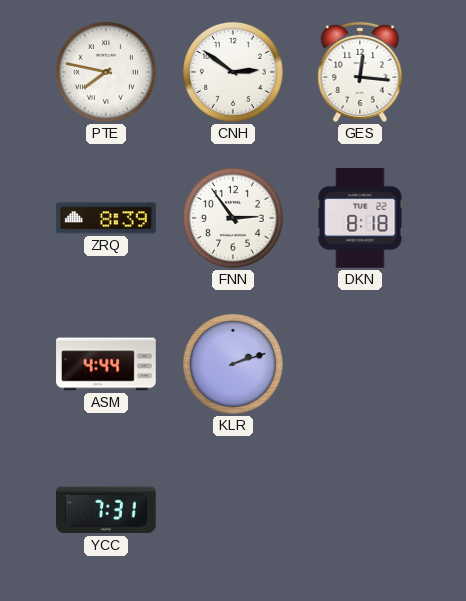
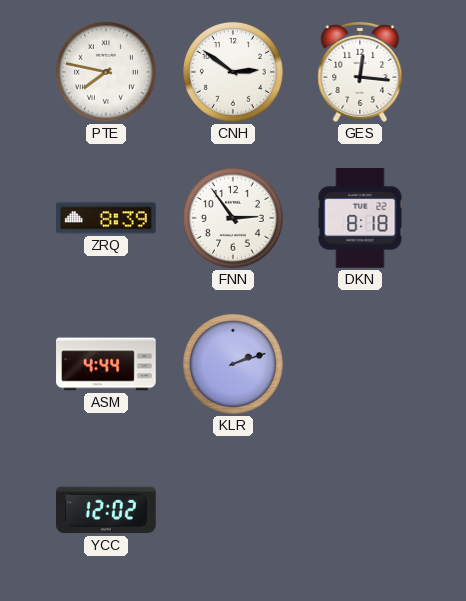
YCC: 7:31 -> 12:02
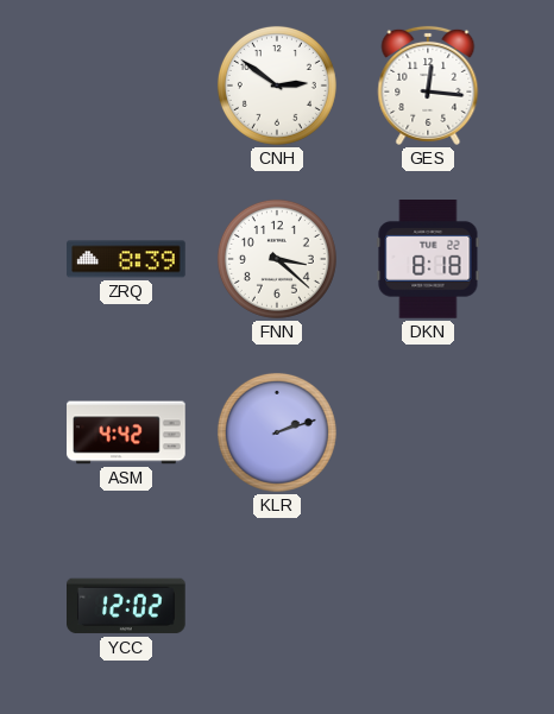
PTE: 7:47 -> none
FNN: 2:54 -> 3:22
ASM: 4:44 -> 4:42
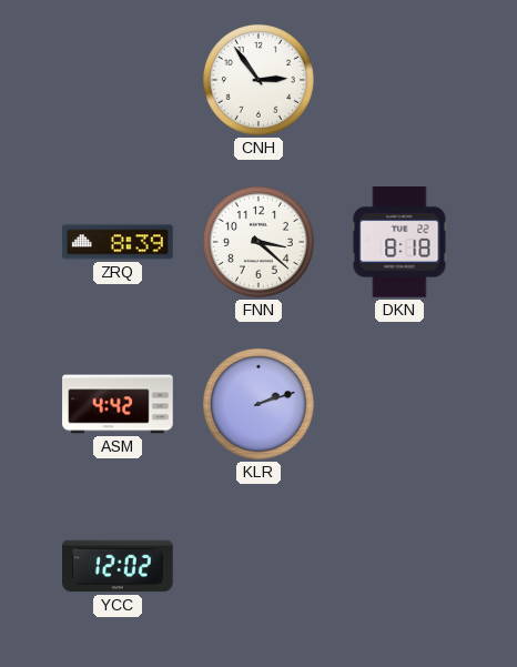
CNH: 2:51 -> 2:54
GES: 12:16 -> none
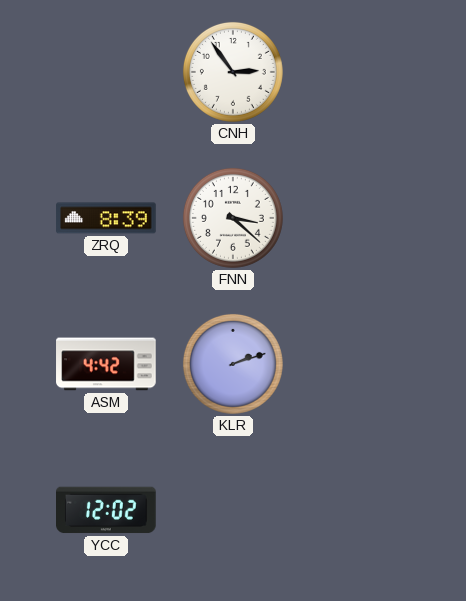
DKN: 8:18 -> none
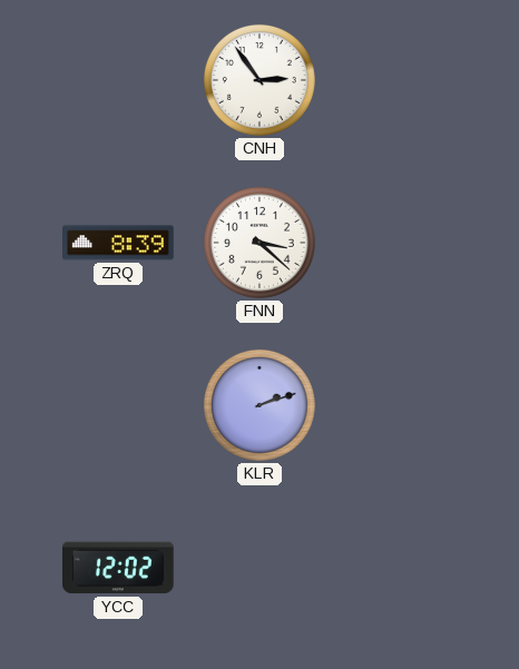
ASM: 4:42 -> none
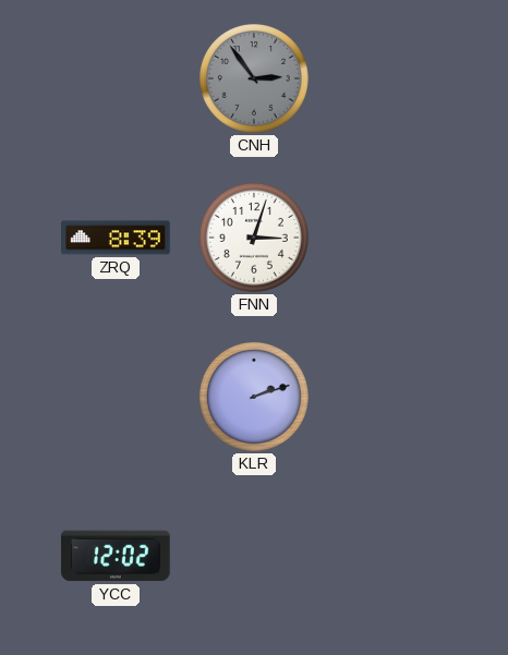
CNH dial: white -> grey
FNN: 3:22 -> 3:03
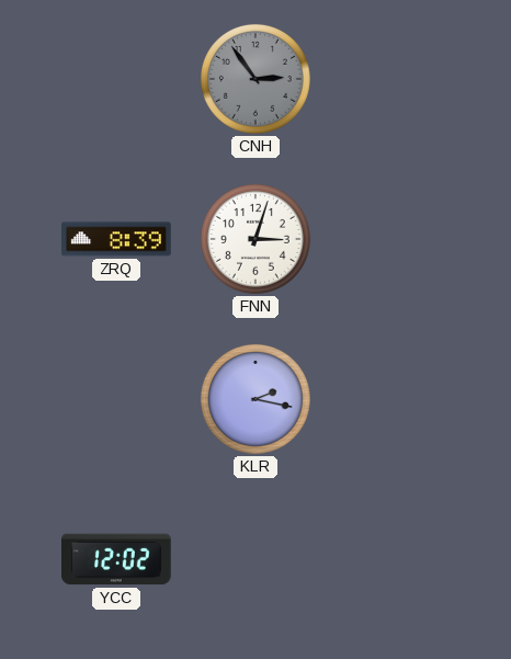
KLR: 2:12 -> 2:17
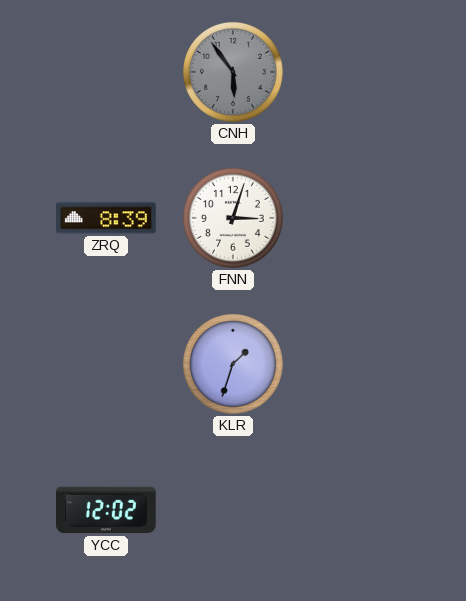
CNH: 2:54 -> 5:54
KLR: 2:17 -> 1:33
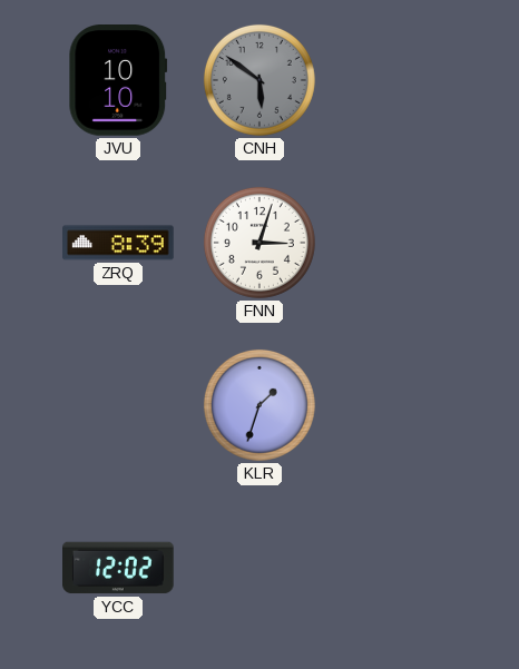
JVU: none -> 10:10
CNH: 5:54 -> 5:51
